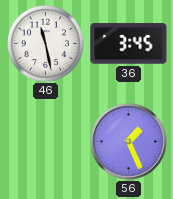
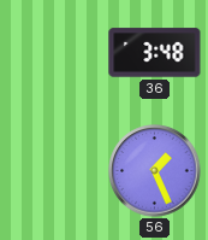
46: 11:28 -> none
36: 3:45 -> 3:48
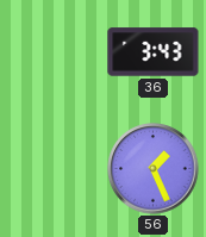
36: 3:48 -> 3:43
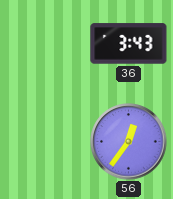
56: 1:26 -> 12:36
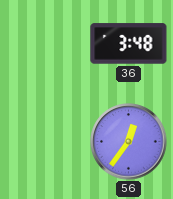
36: 3:43 -> 3:48
